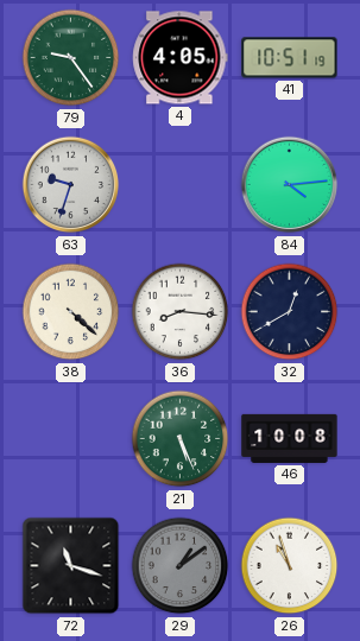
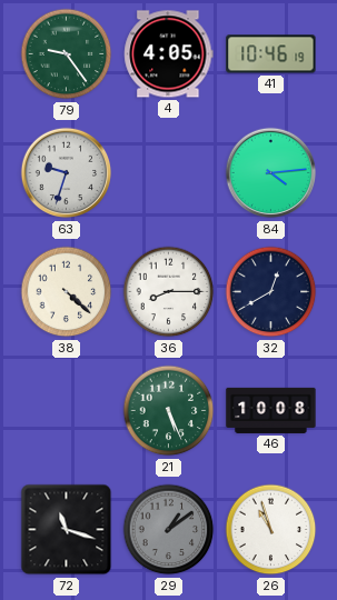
41: 10:51 -> 10:46
36: 8:16 -> 8:15
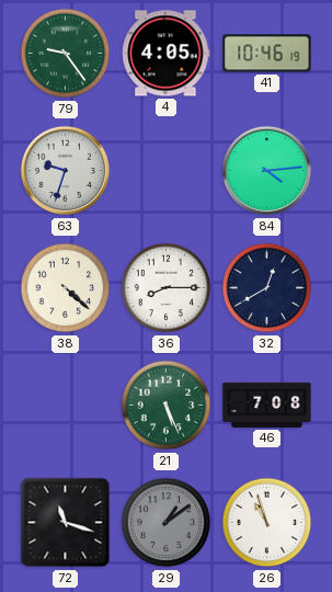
46: 10:08 -> 7:08
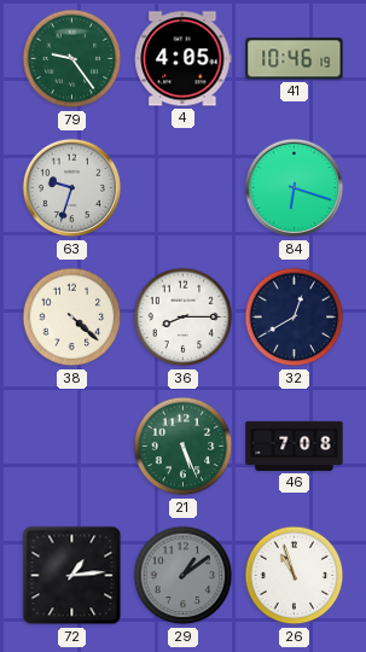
84: 4:14 -> 6:18
72: 11:18 -> 1:14
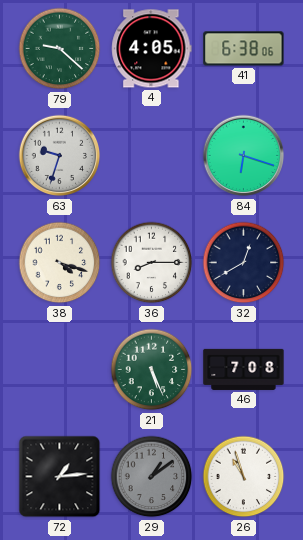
79: 9:24 -> 9:22
41: 10:46 -> 6:38
38: 4:22 -> 4:18
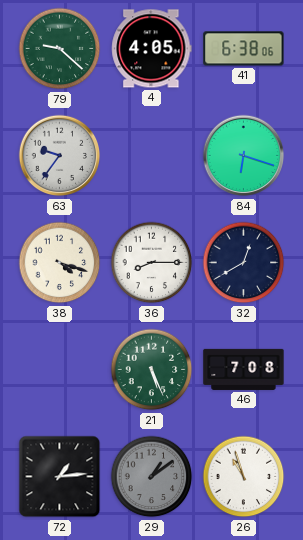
63: 9:33 -> 9:36
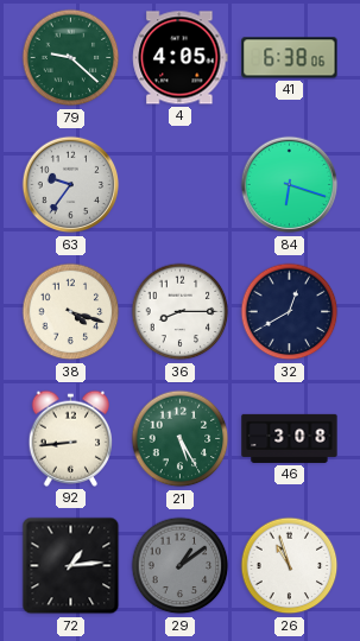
92: none -> 8:44
21: 5:26 -> 5:25
46: 7:08 -> 3:08
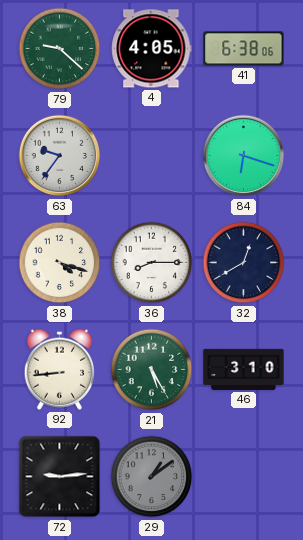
46: 3:08 -> 3:10
72: 1:14 -> 9:14
26: 10:57 -> none
